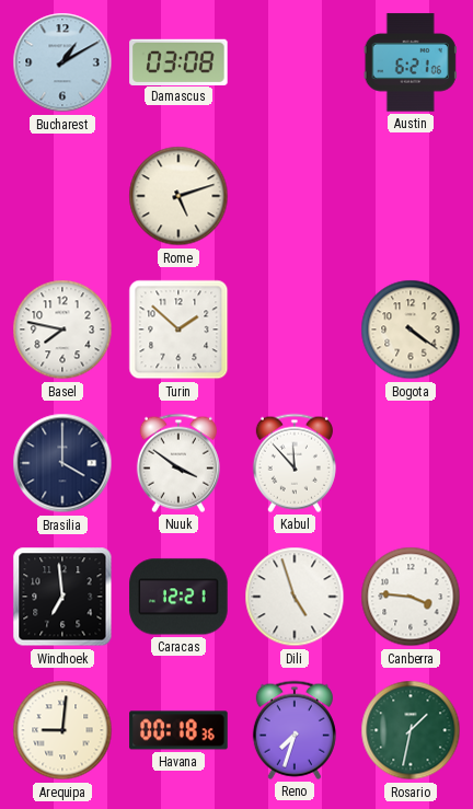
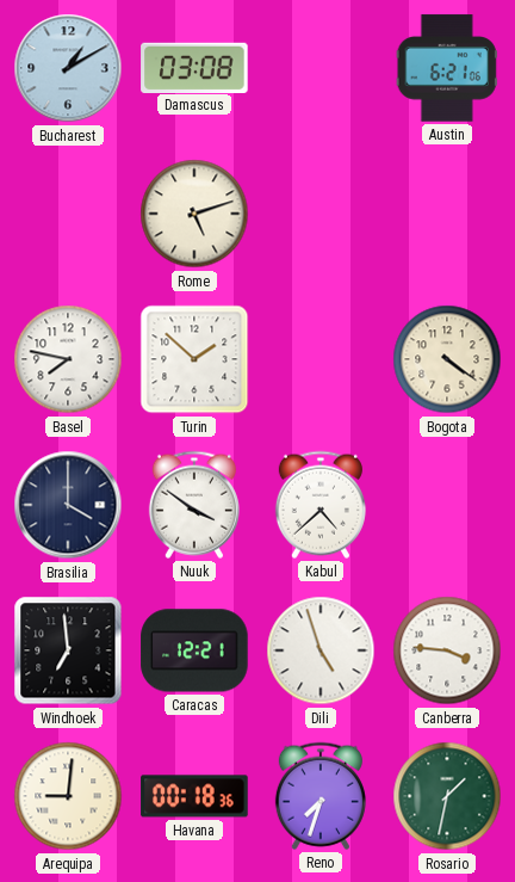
Kabul: 11:53 -> 4:38
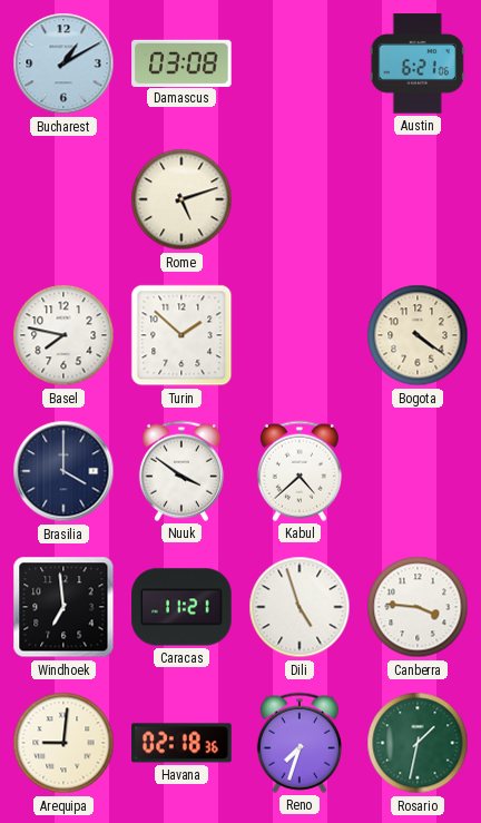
Caracas: 12:21 -> 11:21
Havana: 00:18 -> 02:18
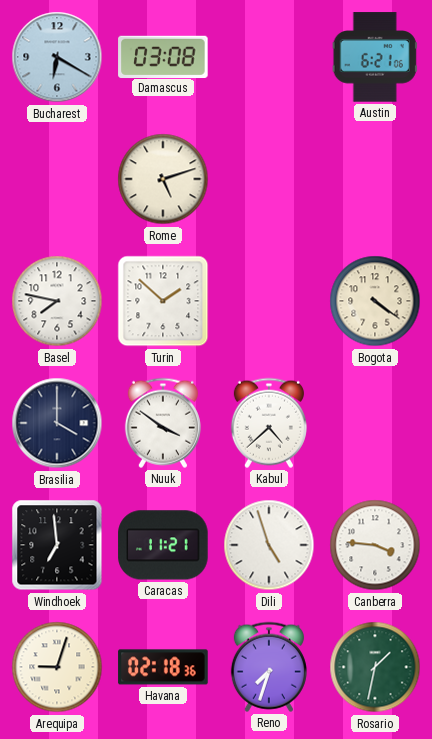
Bucharest: 1:10 -> 6:20
Arequipa: 9:01 -> 9:03
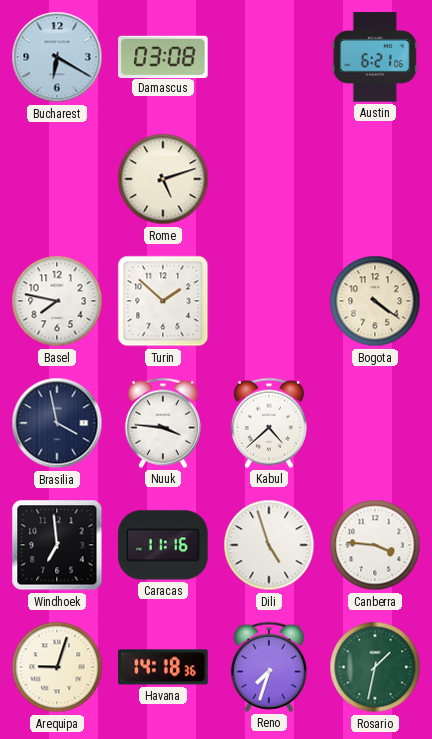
Brasilia: 4:00 -> 3:58
Nuuk: 3:51 -> 3:46
Caracas: 11:21 -> 11:16
Havana: 02:18 -> 14:18
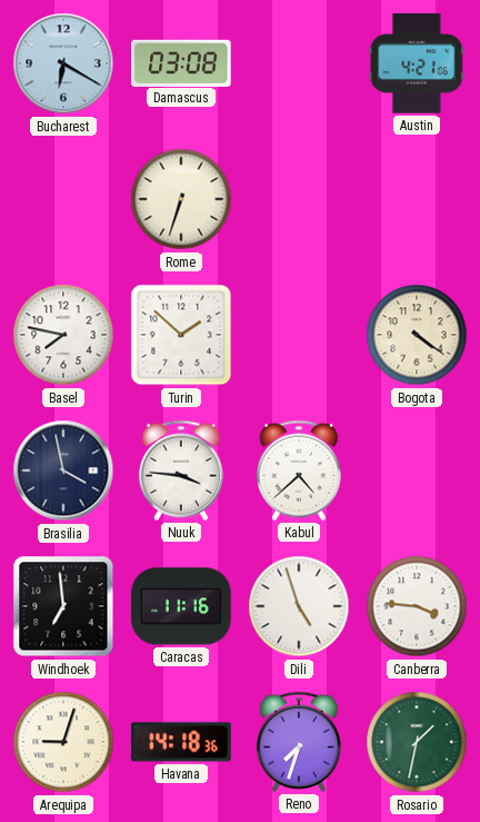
Austin: 6:21 -> 4:21
Rome: 5:12 -> 6:33
